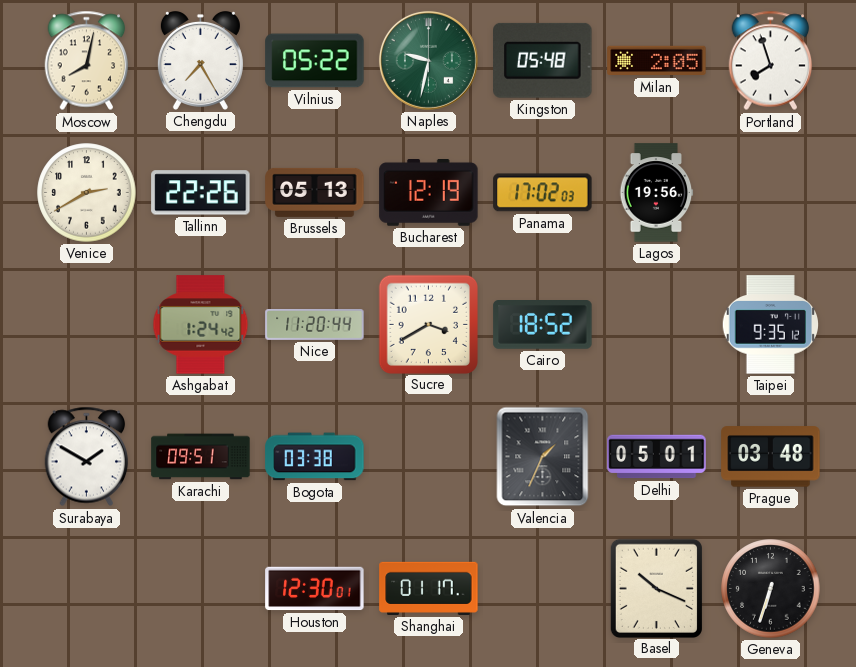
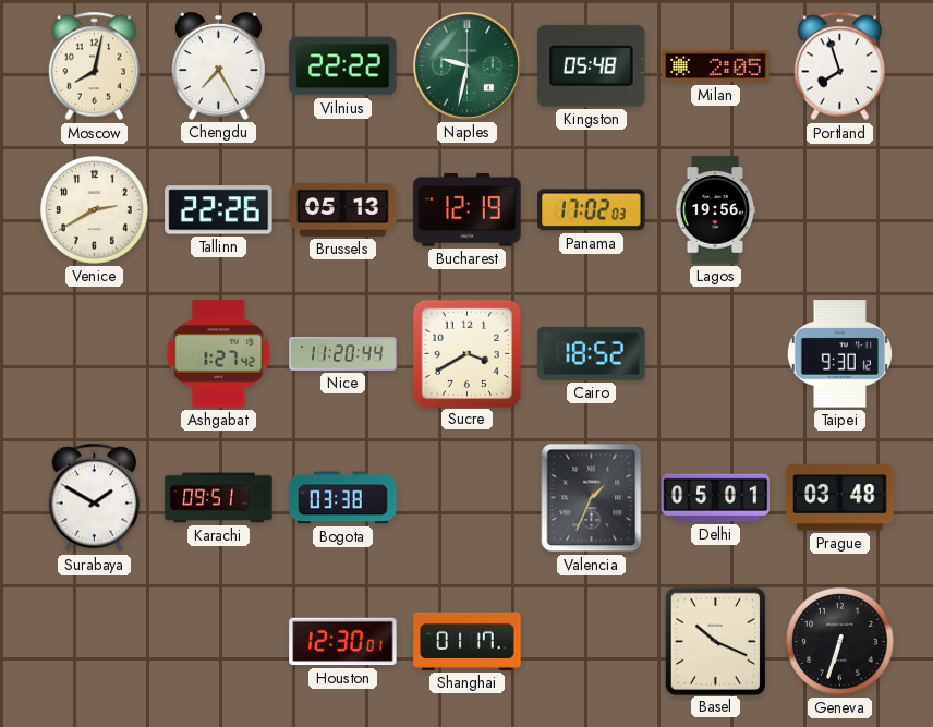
Vilnius: 05:22 -> 22:22
Ashgabat: 1:24 -> 1:27
Taipei: 9:35 -> 9:30
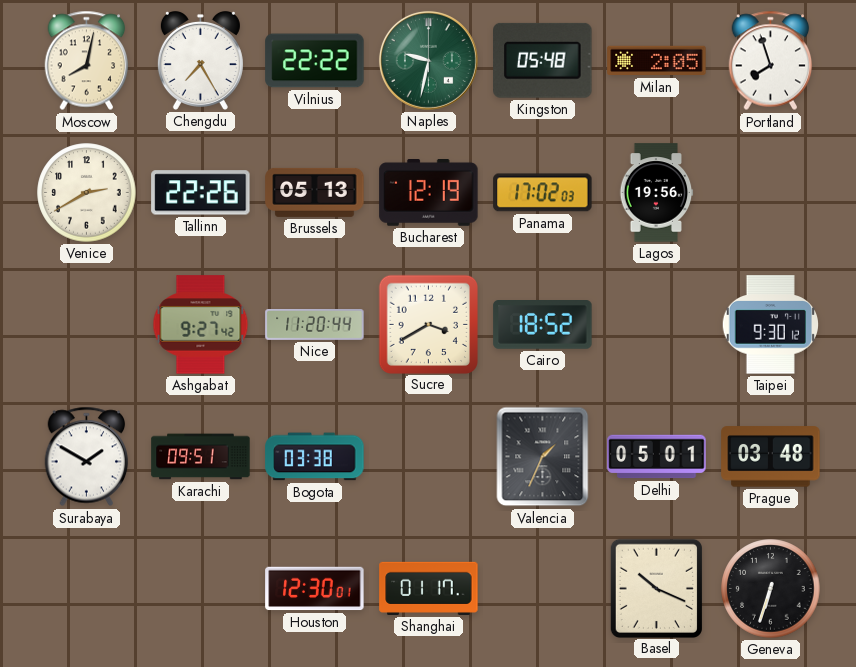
Ashgabat: 1:27 -> 9:27
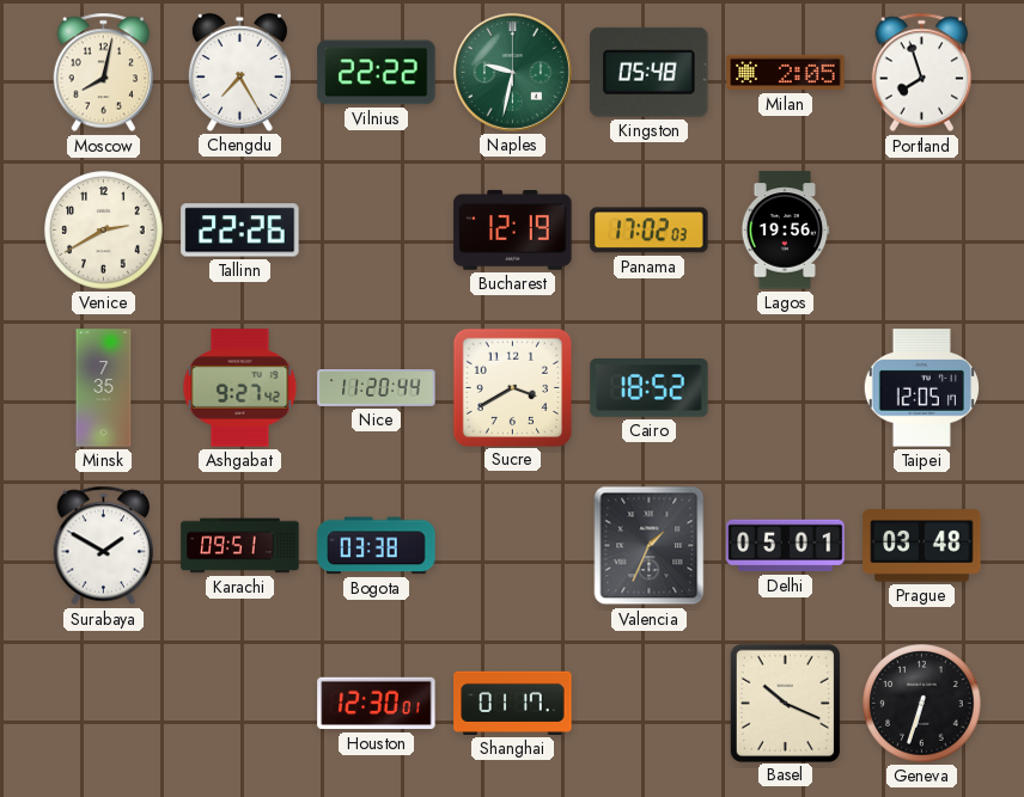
Brussels: 05:13 -> none
Minsk: none -> 7:35
Taipei: 9:30 -> 12:05
